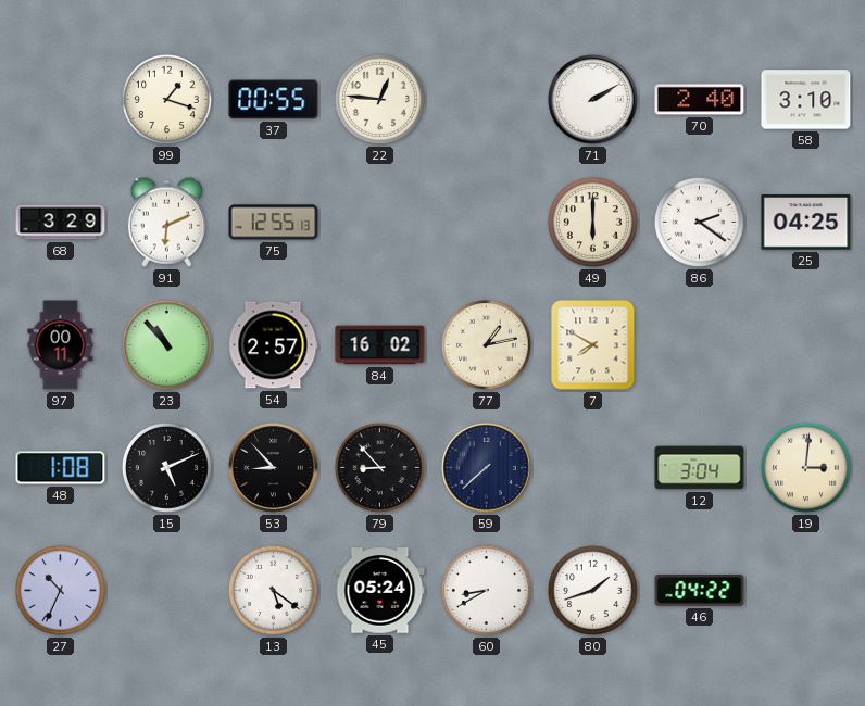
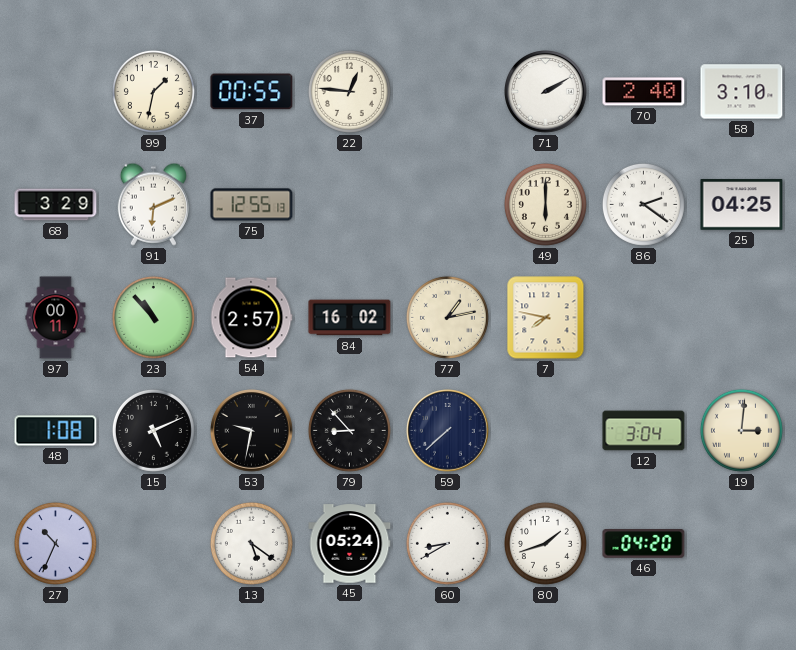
99: 1:18 -> 1:32
7: 7:50 -> 7:47
53: 8:53 -> 9:32
46: 04:22 -> 04:20
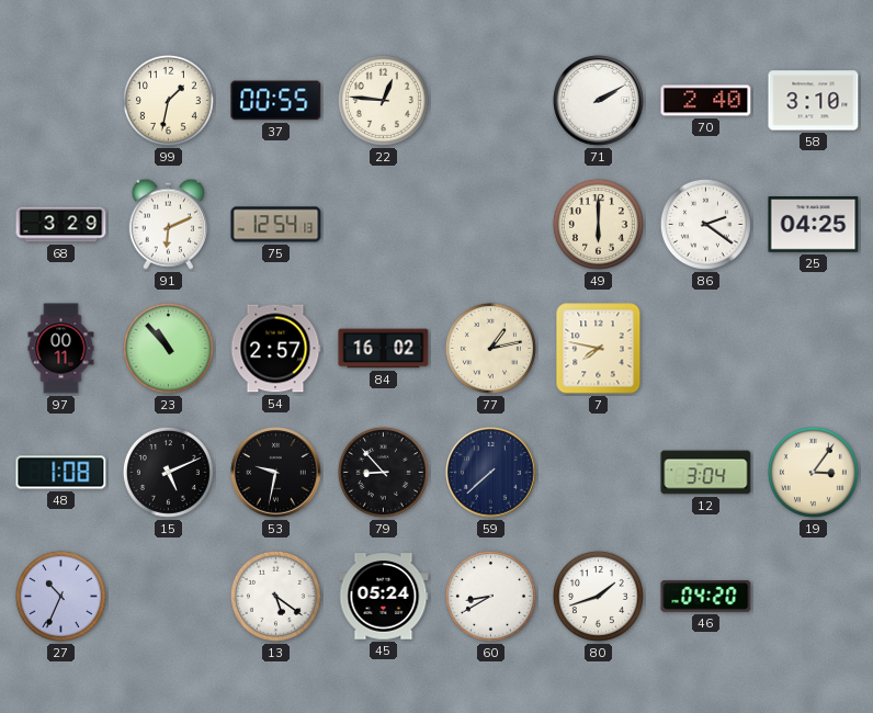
75: 12:55 -> 12:54
19: 3:01 -> 3:06
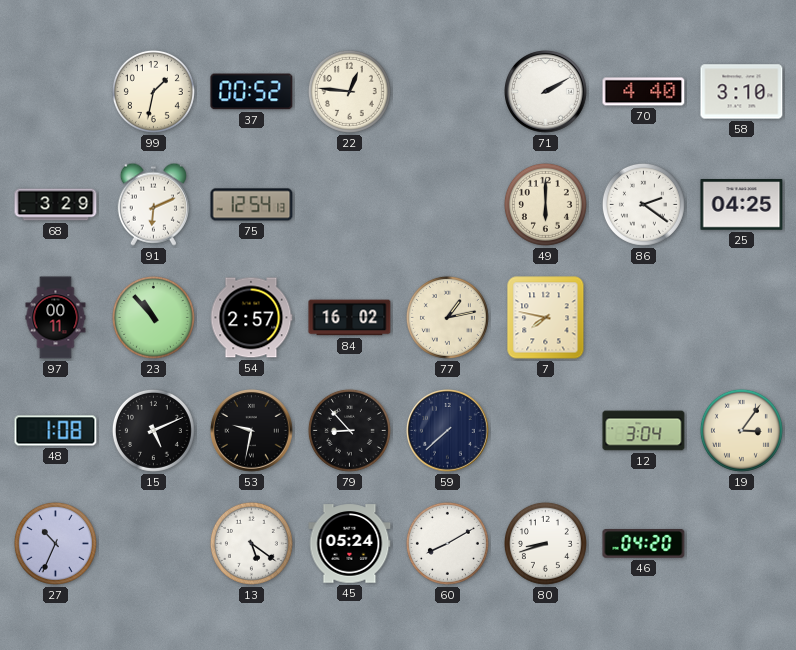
37: 00:55 -> 00:52
70: 2:40 -> 4:40
60: 8:40 -> 8:10
80: 1:42 -> 8:42
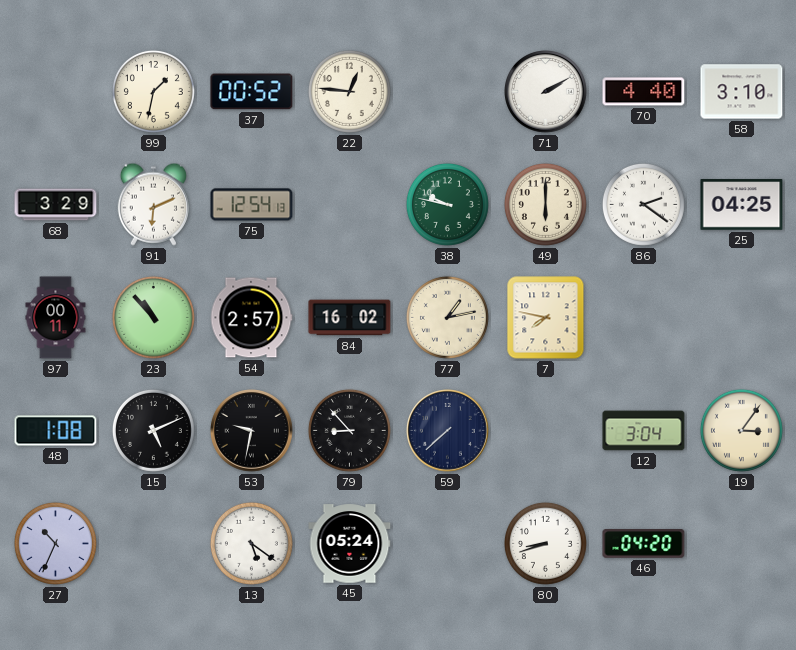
38: none -> 9:47
60: 8:10 -> none
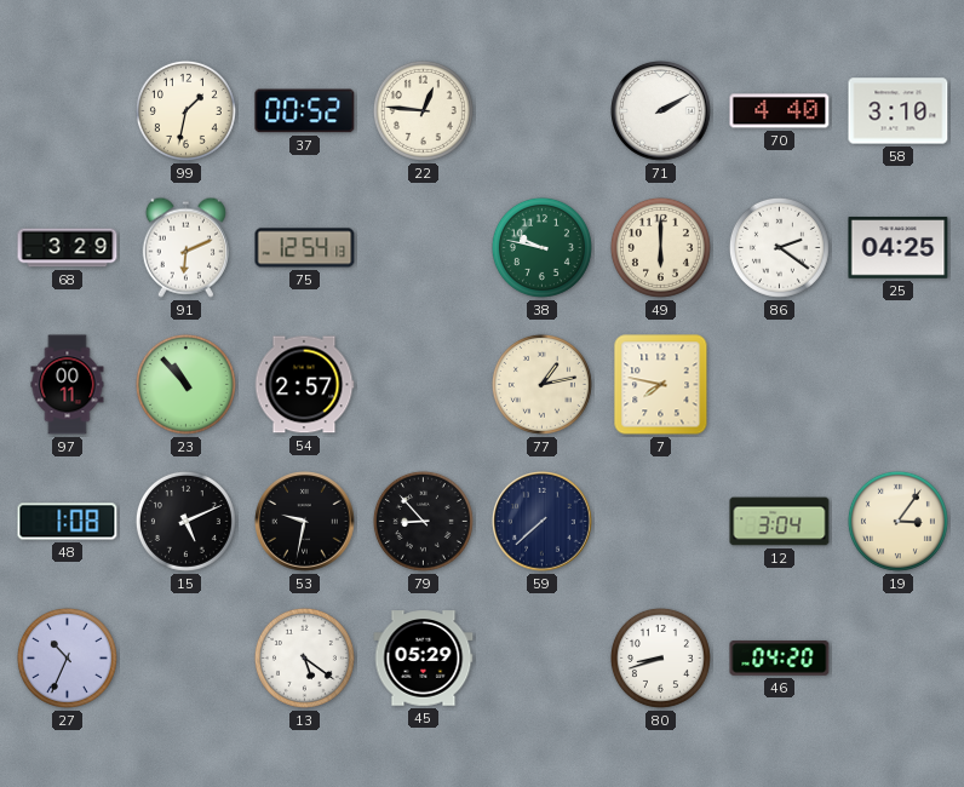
84: 16:02 -> none
45: 05:24 -> 05:29
